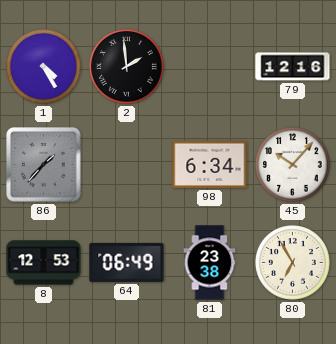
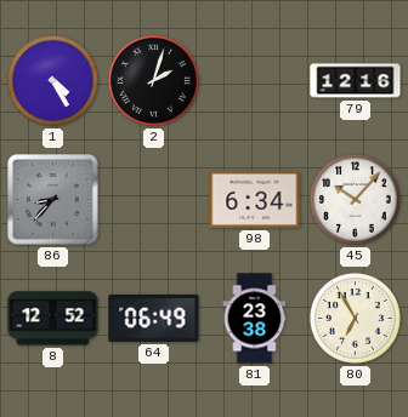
2: 1:59 -> 2:03
86: 1:37 -> 8:37
8: 12:53 -> 12:52
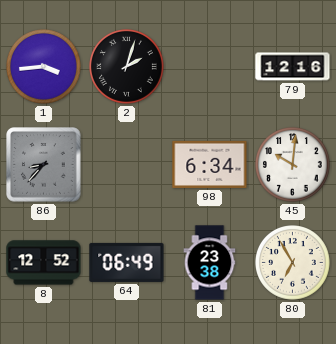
1: 4:25 -> 3:44
45: 10:07 -> 10:01
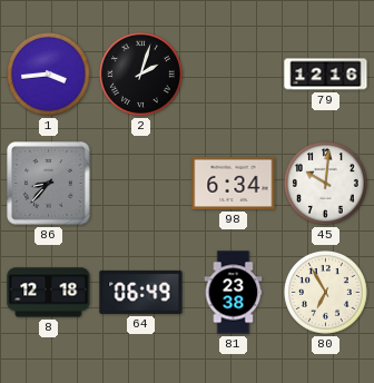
8: 12:52 -> 12:18
